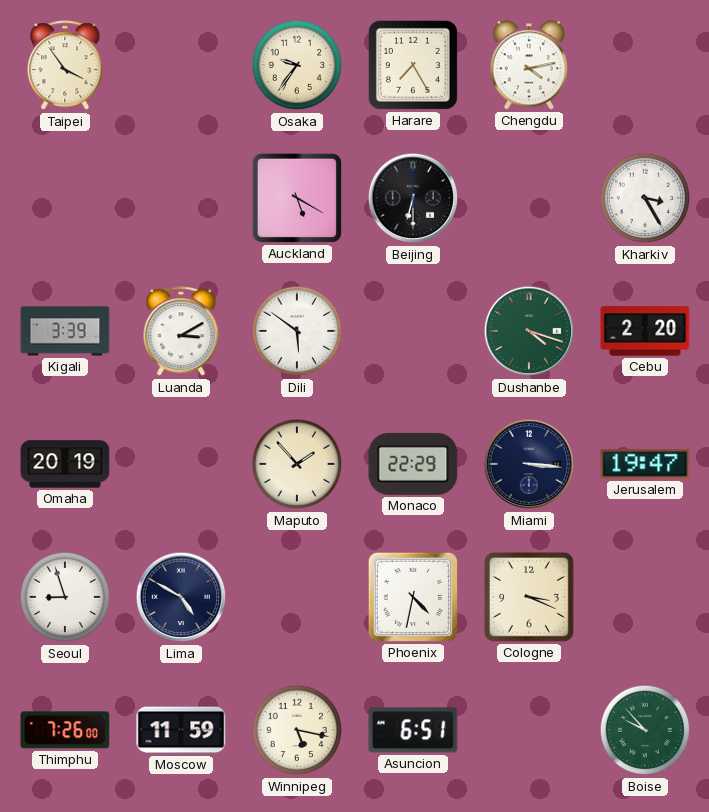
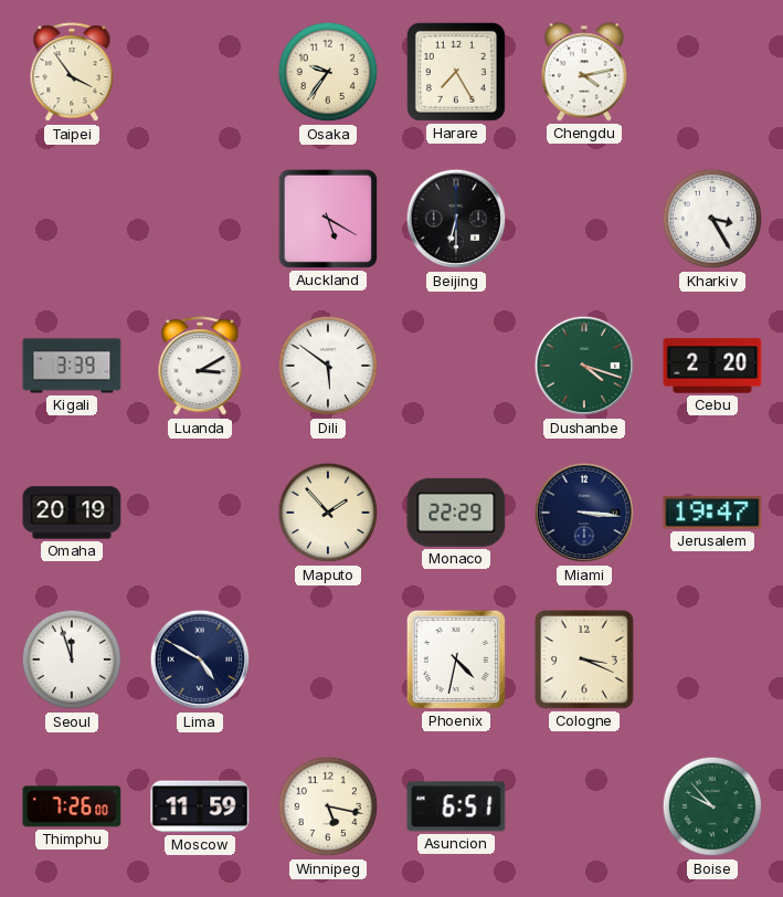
Seoul: 8:57 -> 11:57
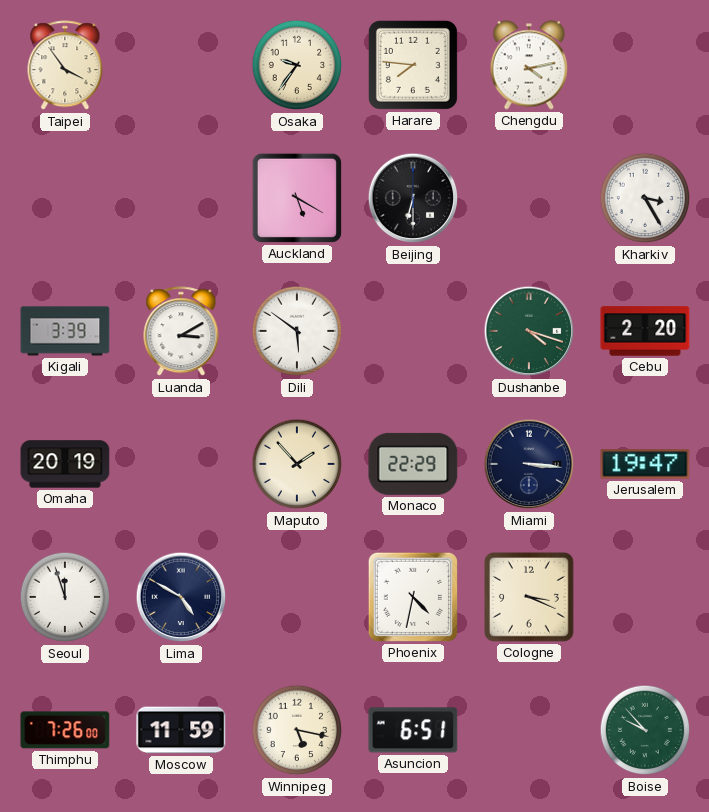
Harare: 7:25 -> 7:46
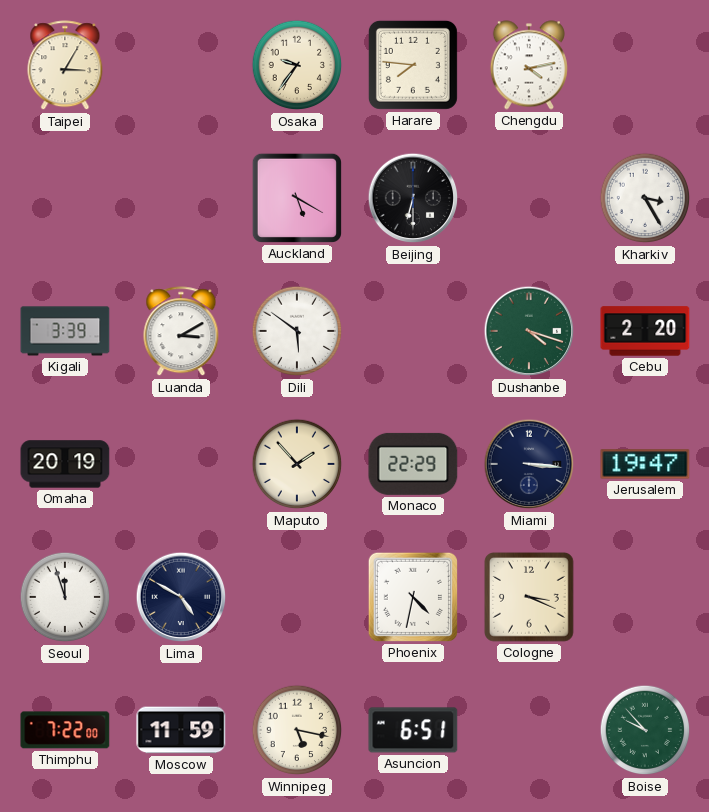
Taipei: 3:54 -> 3:05
Thimphu: 7:26 -> 7:22
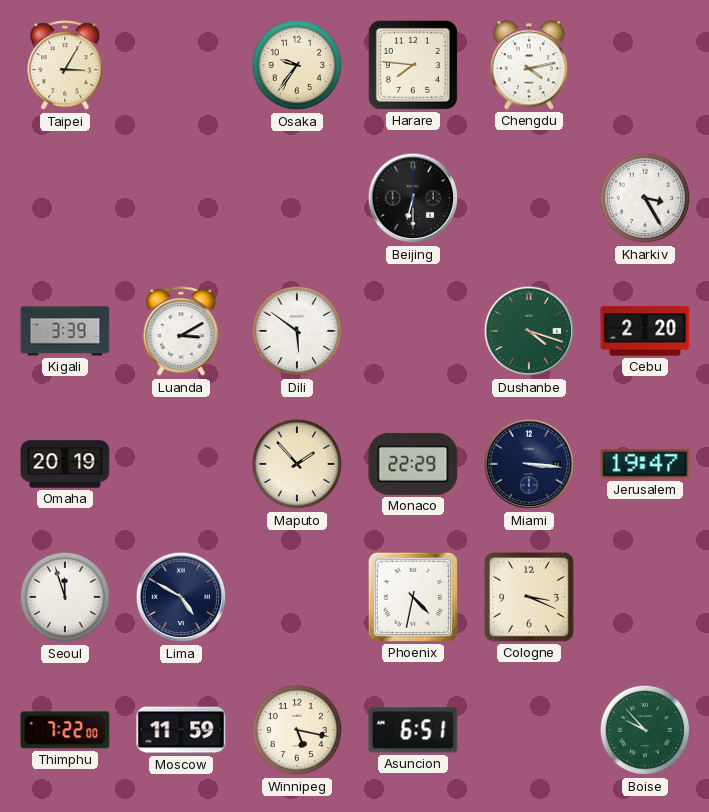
Auckland: 5:20 -> none
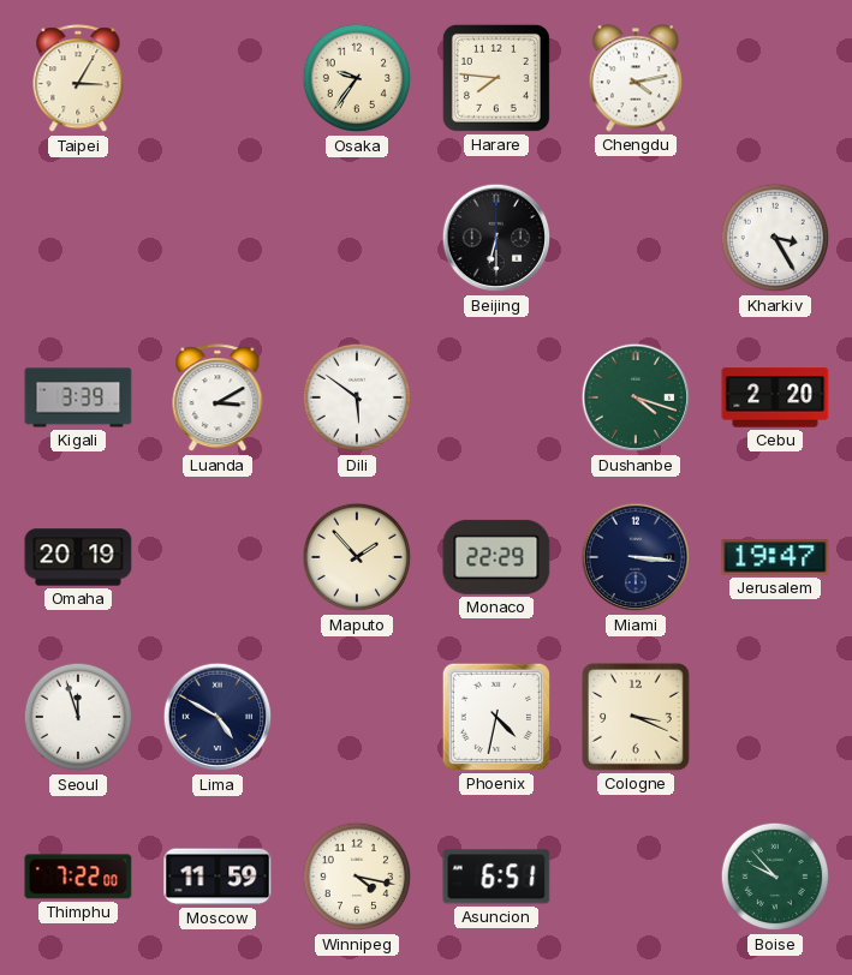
Winnipeg: 5:17 -> 4:17
